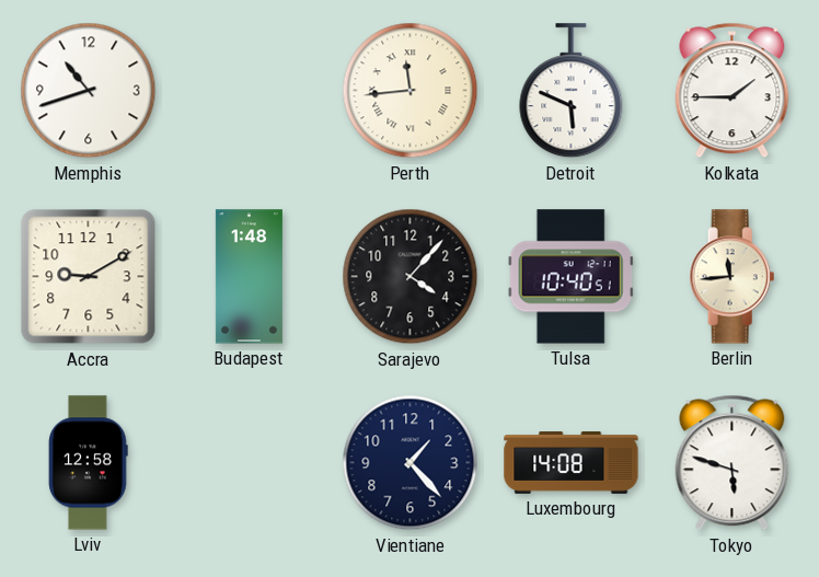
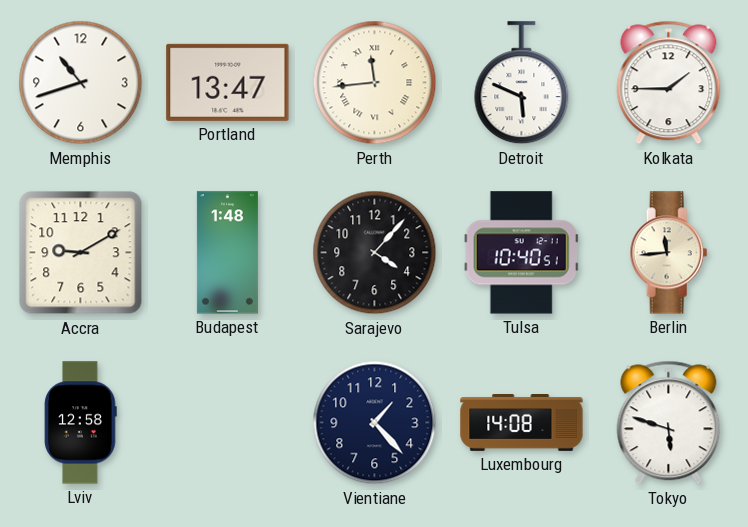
Portland: none -> 13:47
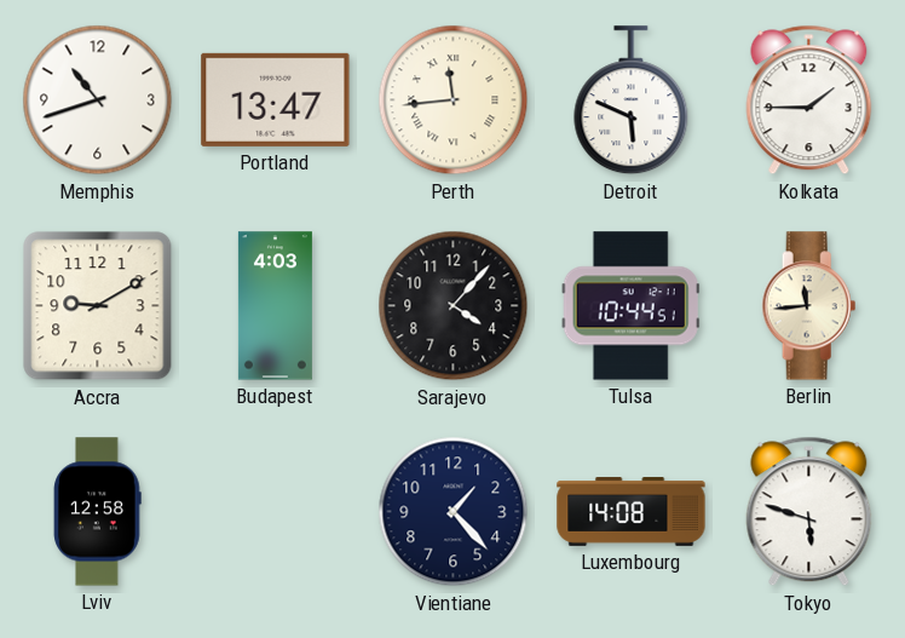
Budapest: 1:48 -> 4:03
Tulsa: 10:40 -> 10:44
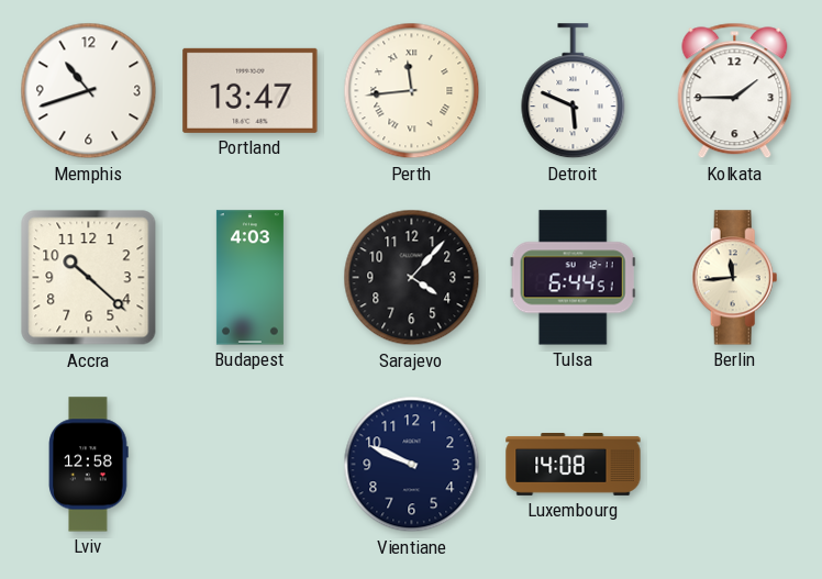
Accra: 9:10 -> 10:22
Tulsa: 10:44 -> 6:44
Vientiane: 1:23 -> 9:49
Tokyo: 5:48 -> none
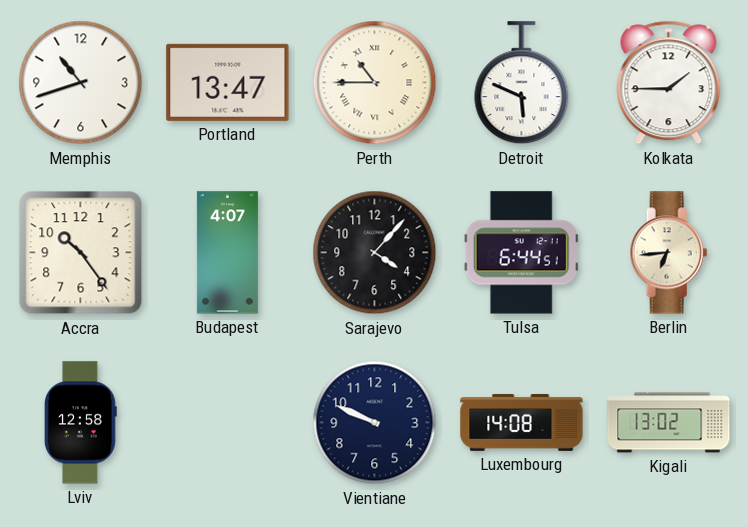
Perth: 11:44 -> 10:45
Accra: 10:22 -> 10:24
Budapest: 4:03 -> 4:07
Berlin: 11:44 -> 6:44
Kigali: none -> 13:02
